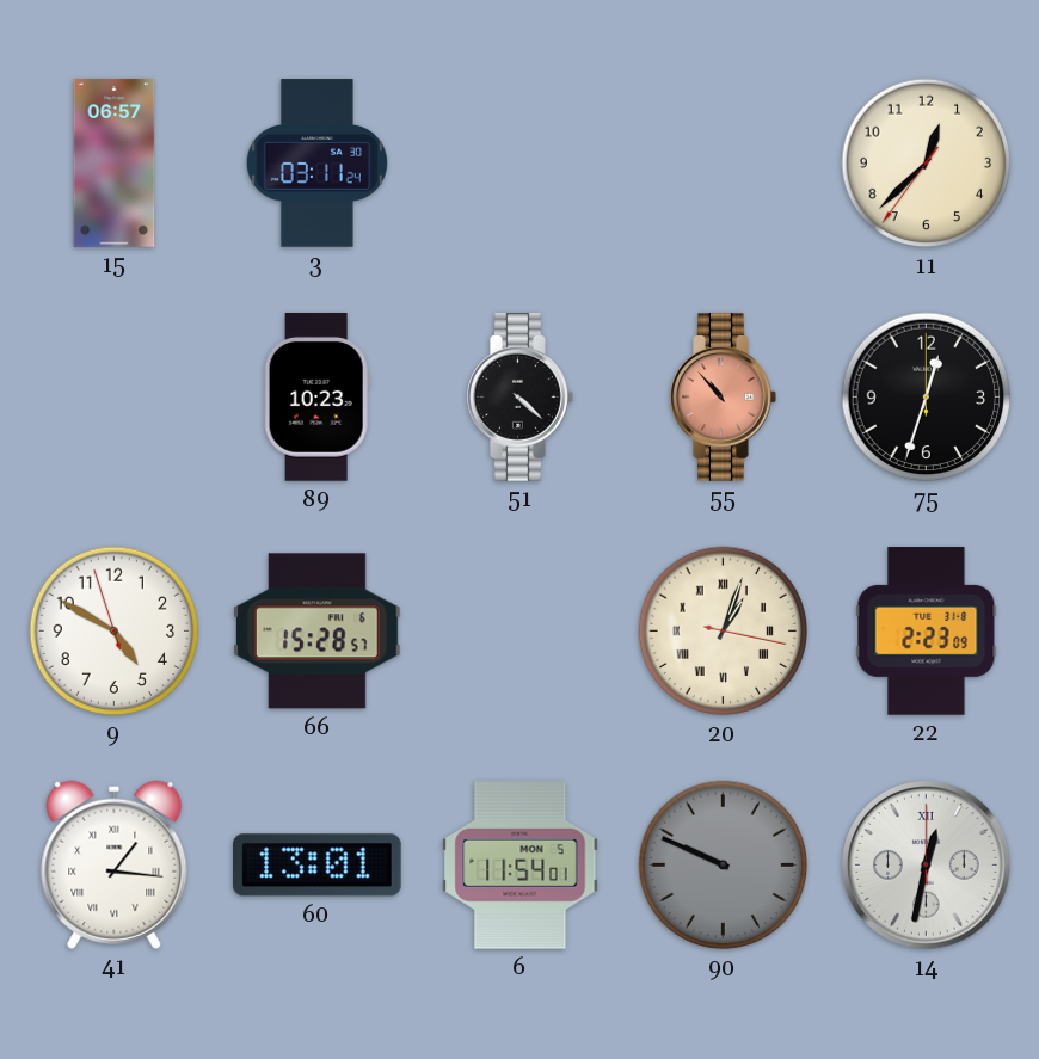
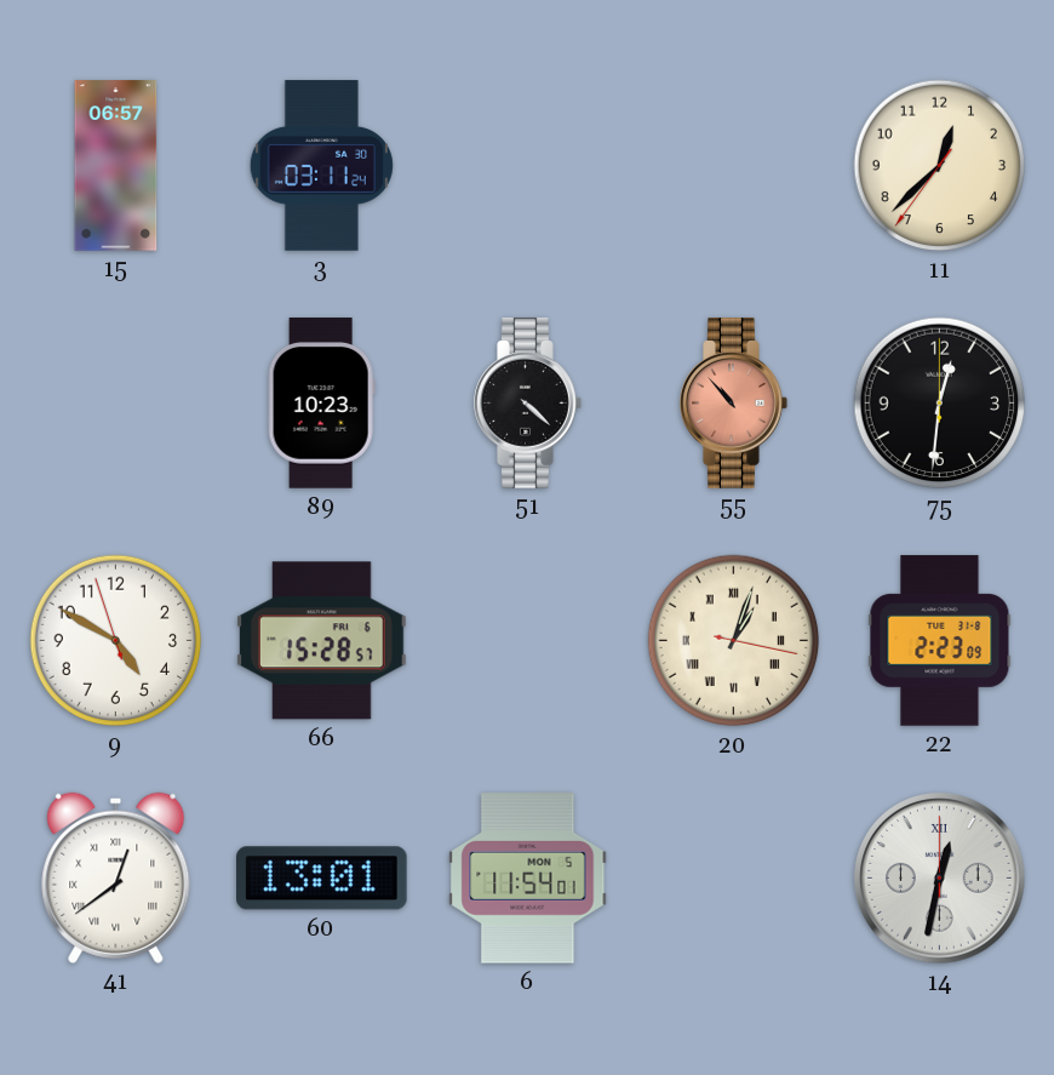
75: 12:33 -> 12:31
41: 1:16 -> 12:39
90: 9:49 -> none
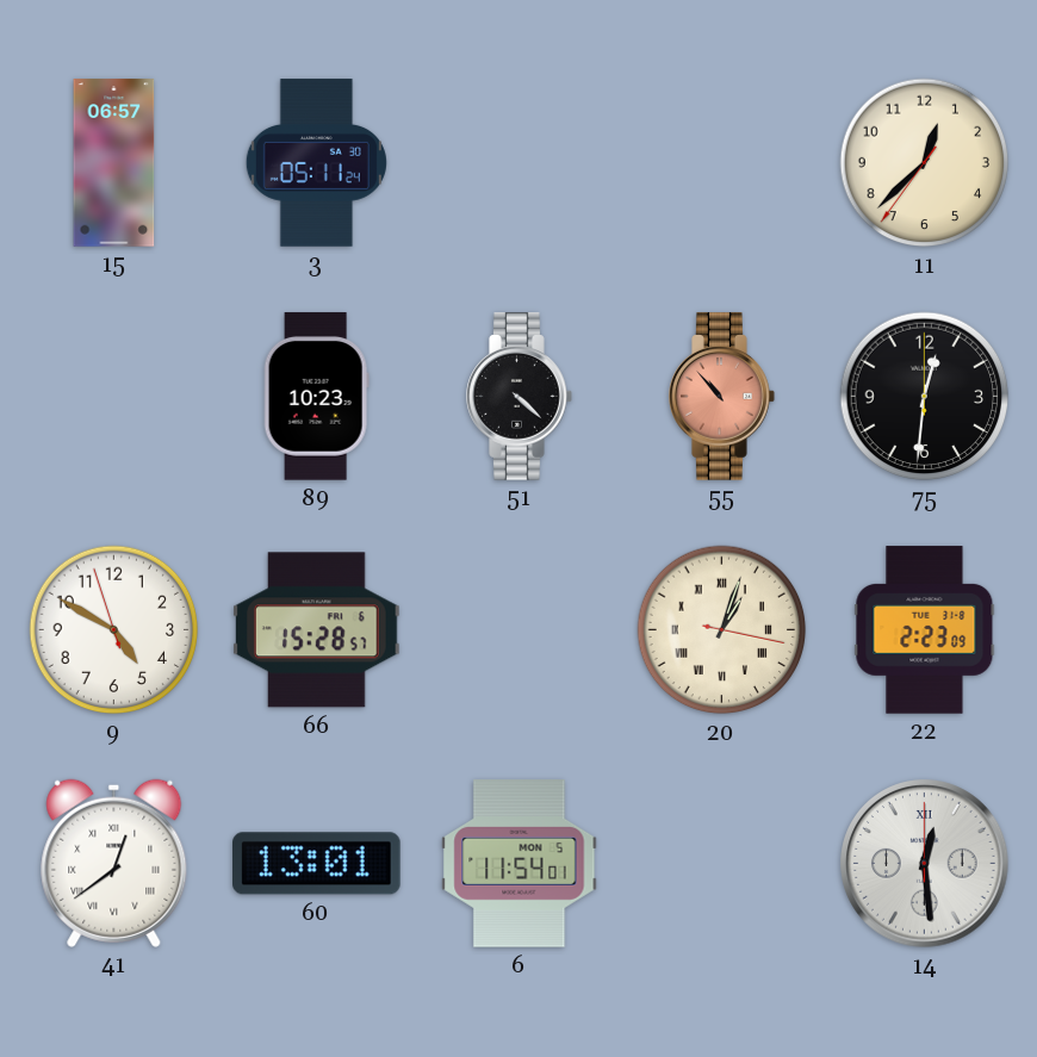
3: 03:11 -> 05:11
14: 12:32 -> 12:29
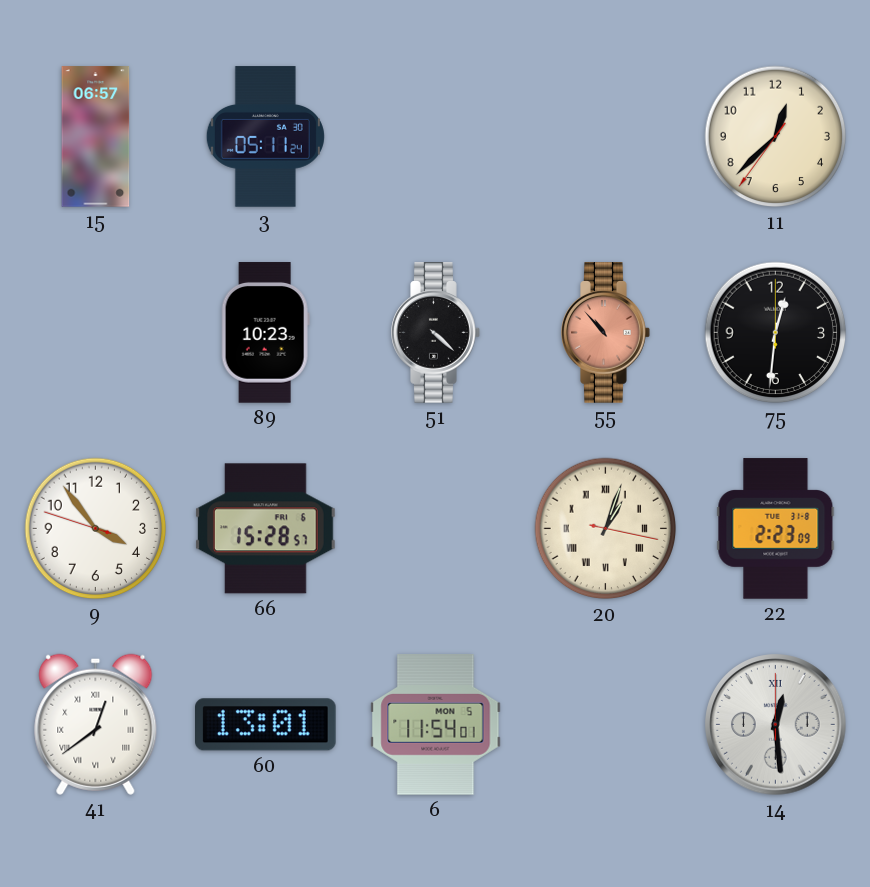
9: 4:49 -> 3:53
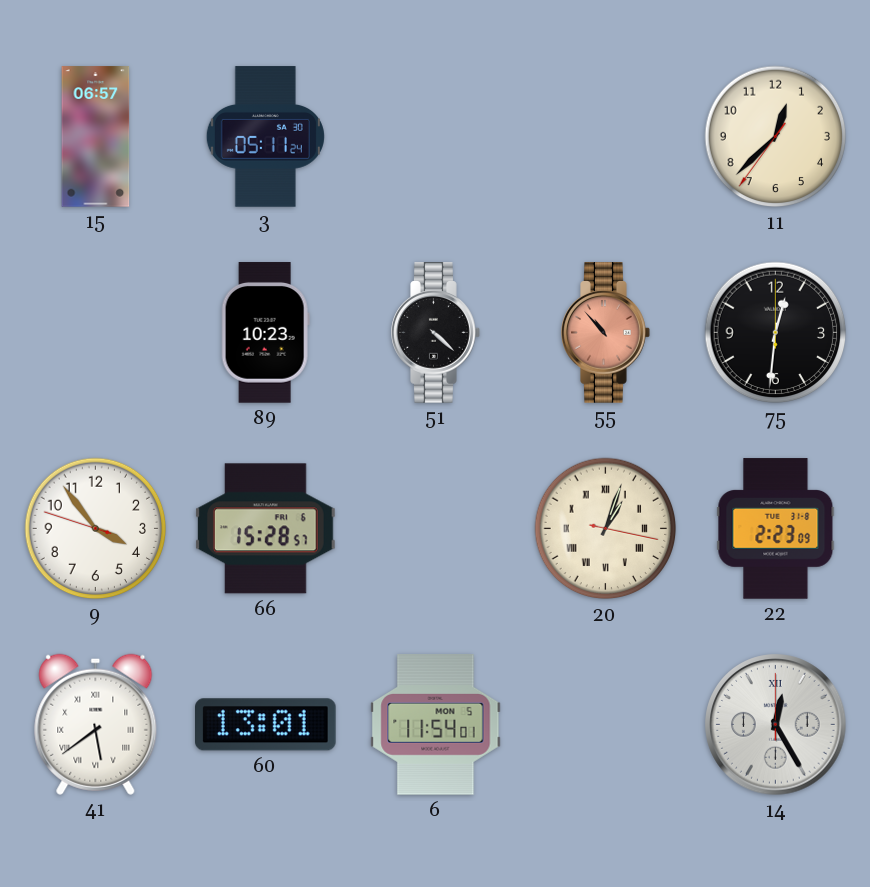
41: 12:39 -> 5:39
14: 12:29 -> 12:25
